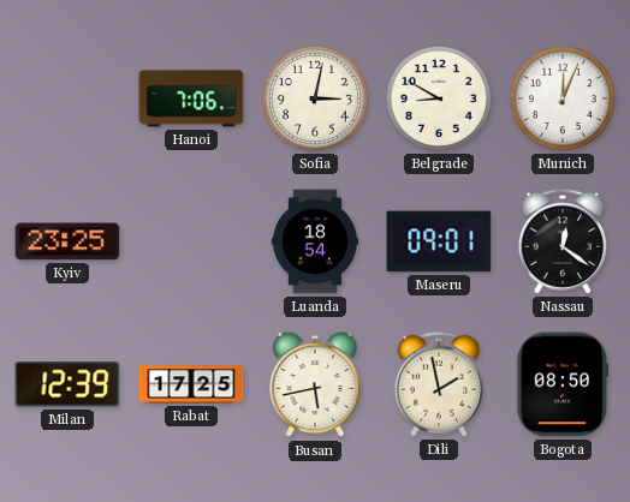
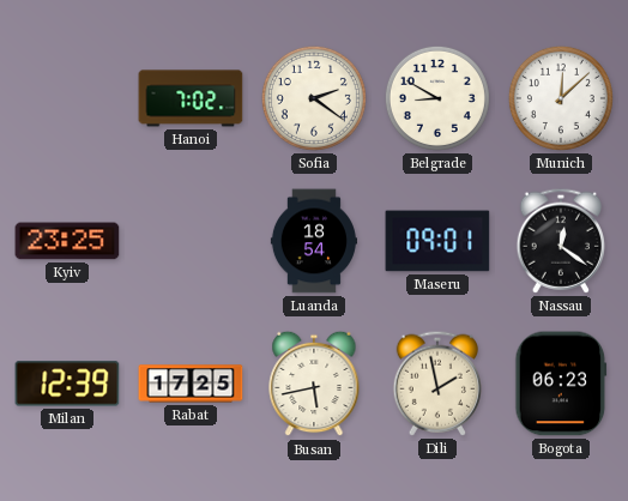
Hanoi: 7:06 -> 7:02
Sofia: 3:02 -> 2:21
Munich: 12:04 -> 12:08
Bogota: 08:50 -> 06:23
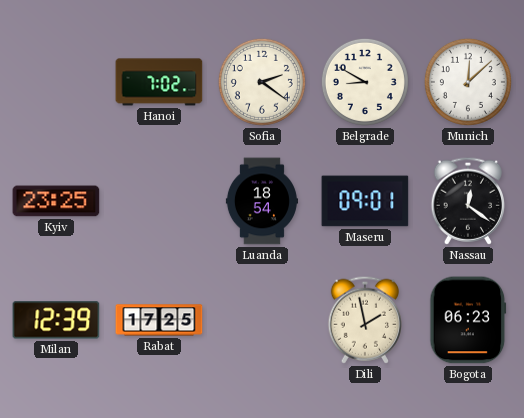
Busan: 5:43 -> none
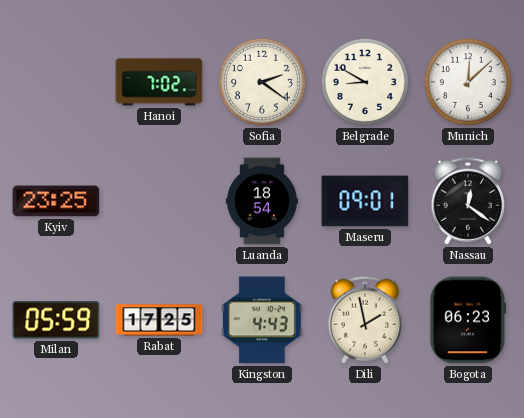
Milan: 12:39 -> 05:59
Kingston: none -> 4:43
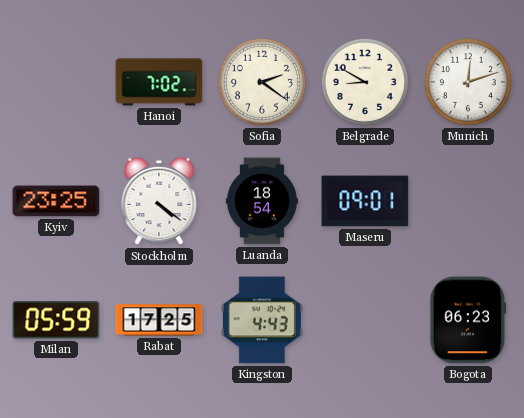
Munich: 12:08 -> 12:12
Stockholm: none -> 4:21
Nassau: 12:21 -> none
Dili: 1:58 -> none
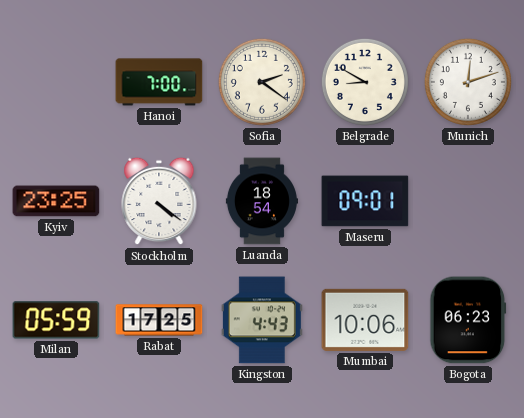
Hanoi: 7:02 -> 7:00
Mumbai: none -> 10:06
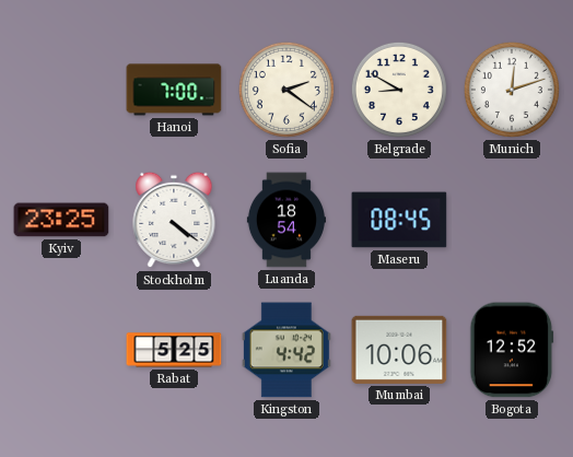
Maseru: 09:01 -> 08:45
Milan: 05:59 -> none
Rabat: 17:25 -> 5:25
Kingston: 4:43 -> 4:42
Bogota: 06:23 -> 12:52
